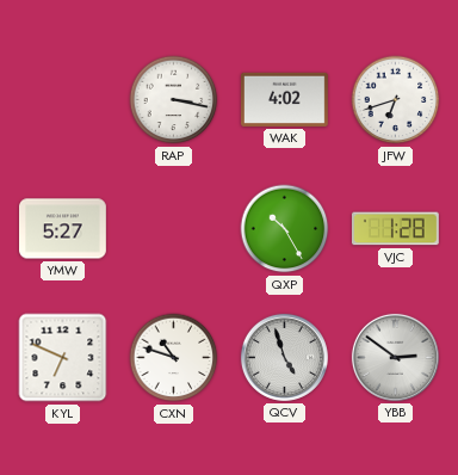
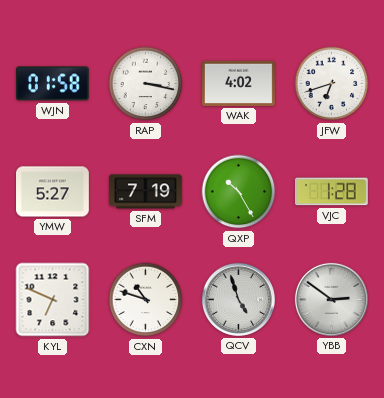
WJN: none -> 01:58
SFM: none -> 7:19
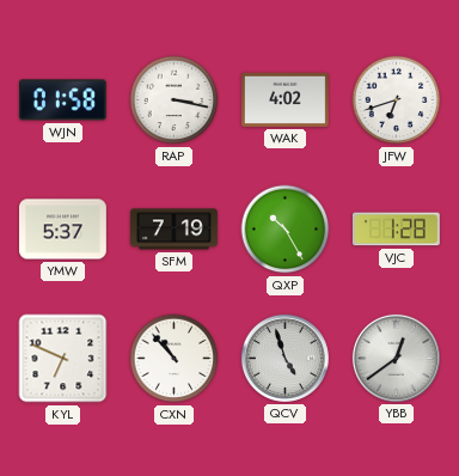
YMW: 5:27 -> 5:37
CXN: 10:48 -> 10:53
YBB: 2:51 -> 12:39
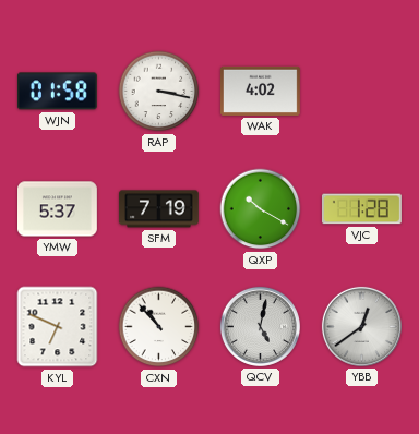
JFW: 6:42 -> none
QXP: 10:25 -> 10:20
QCV: 4:57 -> 5:02
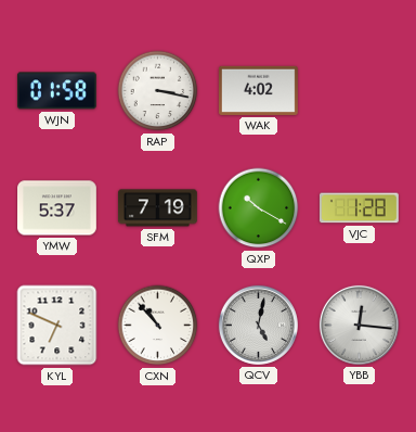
YBB: 12:39 -> 12:16
